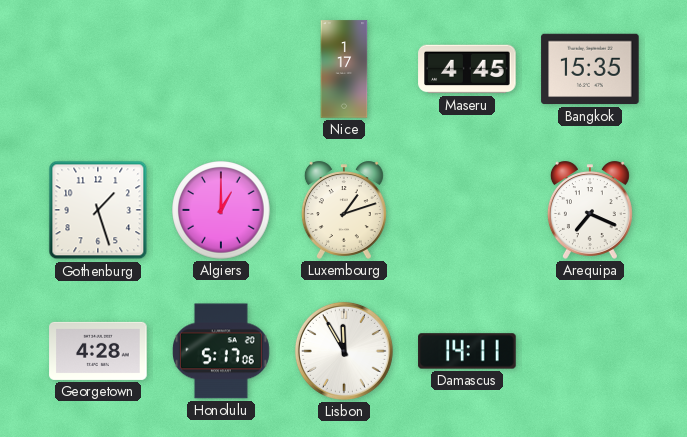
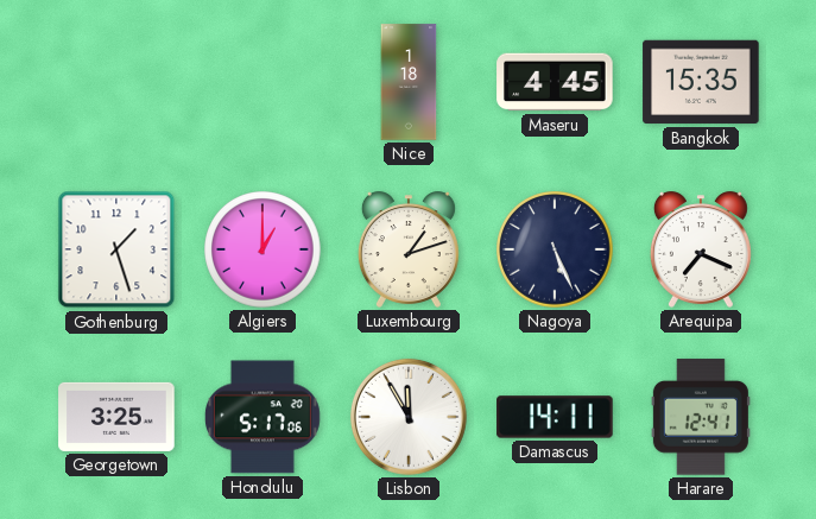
Nice: 1:17 -> 1:18
Nagoya: none -> 5:26
Georgetown: 4:28 -> 3:25
Harare: none -> 12:41
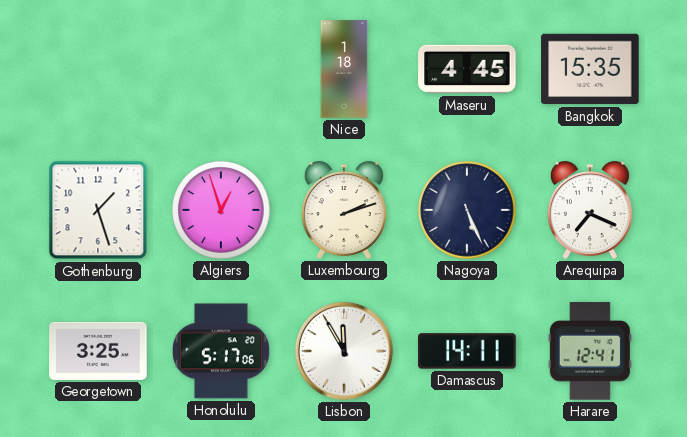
Algiers: 1:00 -> 12:57
Luxembourg: 1:12 -> 2:12
